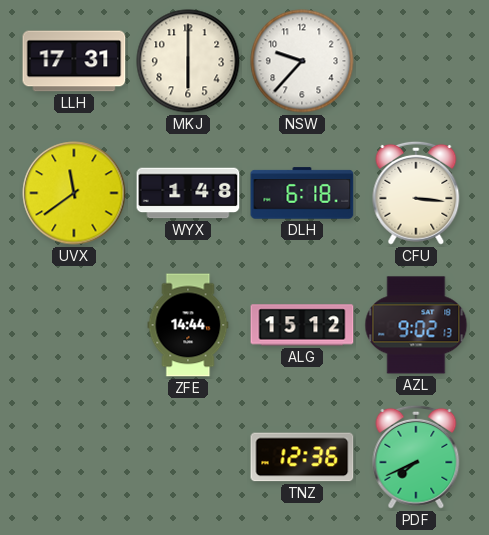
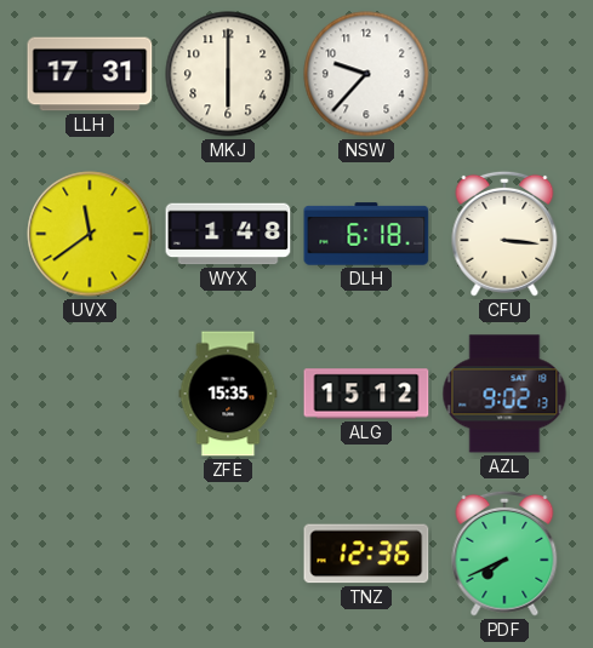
ZFE: 14:44 -> 15:35
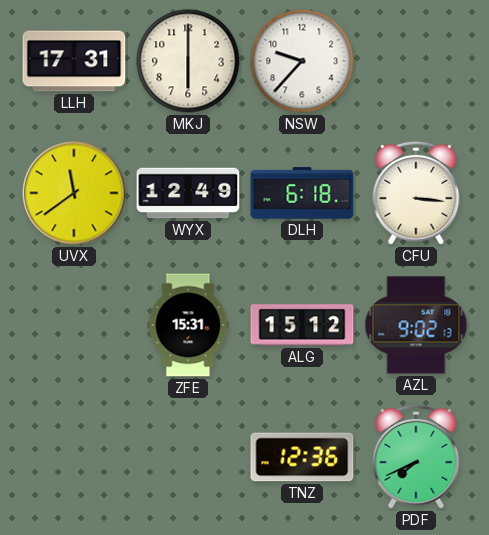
WYX: 1:48 -> 12:49
ZFE: 15:35 -> 15:31
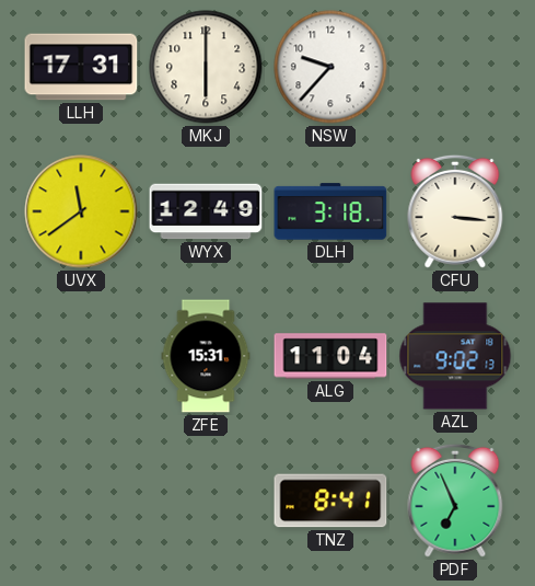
DLH: 6:18 -> 3:18
ALG: 15:12 -> 11:04
TNZ: 12:36 -> 8:41
PDF: 7:41 -> 6:56
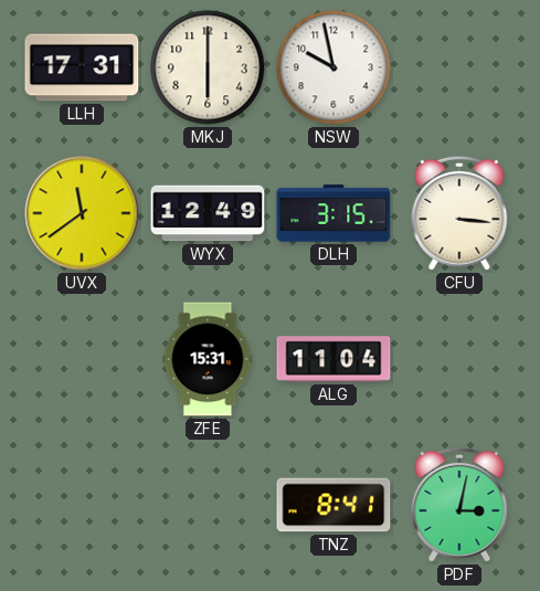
NSW: 9:37 -> 9:58
DLH: 3:18 -> 3:15
AZL: 9:02 -> none
PDF: 6:56 -> 3:02
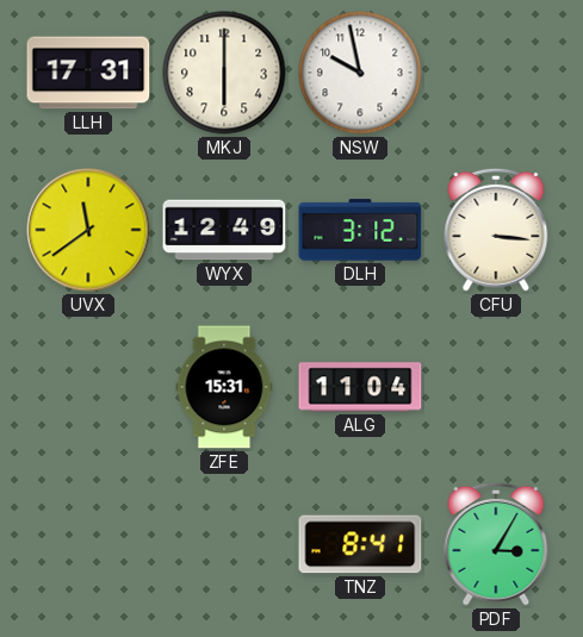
DLH: 3:15 -> 3:12
PDF: 3:02 -> 3:05
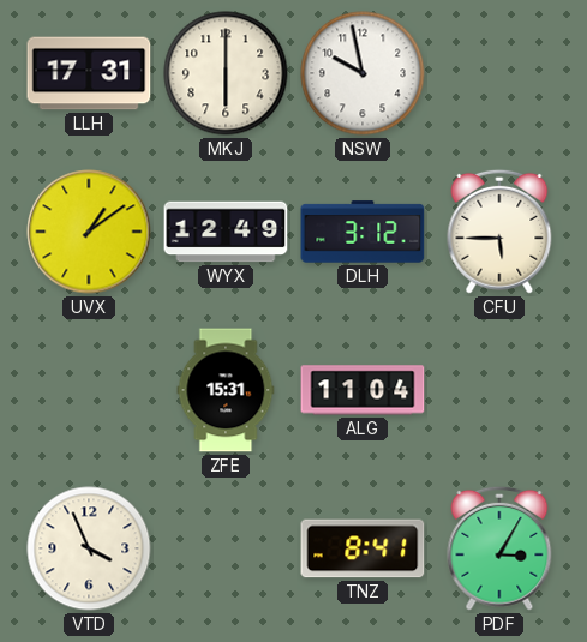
UVX: 11:39 -> 1:09
CFU: 3:16 -> 5:45
VTD: none -> 3:56
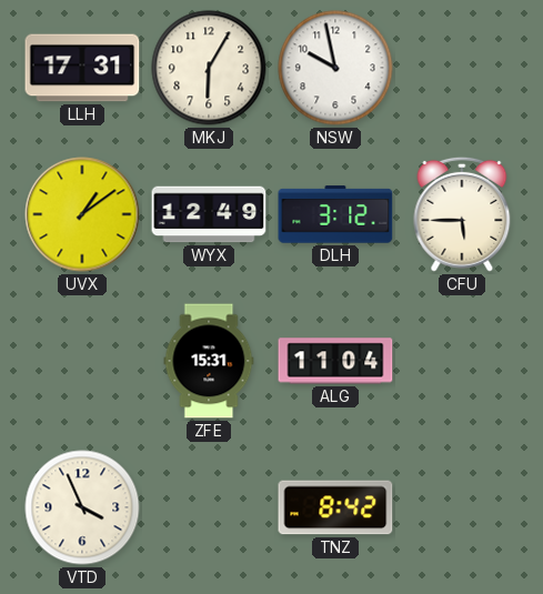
MKJ: 6:00 -> 6:05
TNZ: 8:41 -> 8:42
PDF: 3:05 -> none
